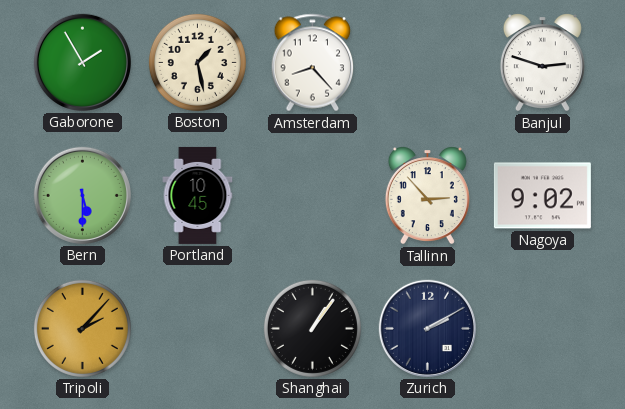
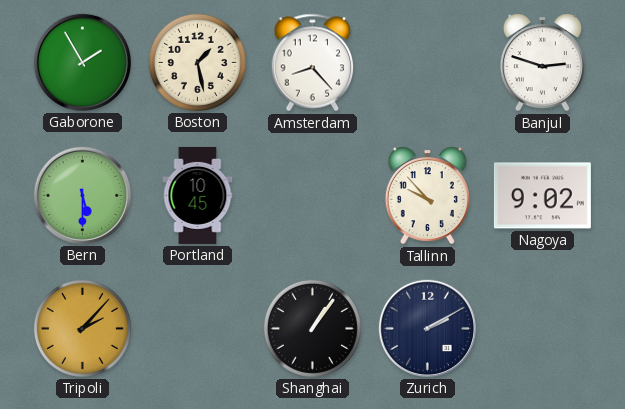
Tallinn: 2:53 -> 9:53
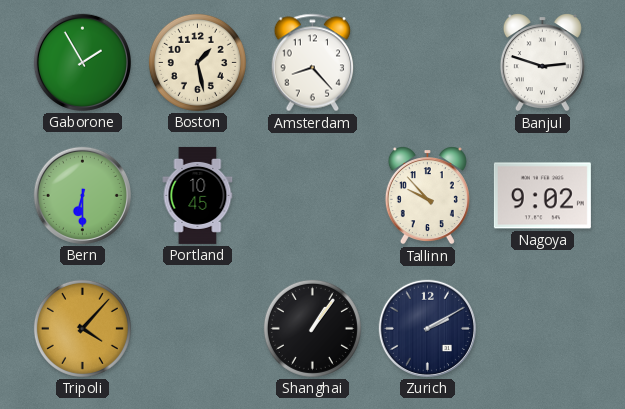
Bern: 5:30 -> 6:30
Tripoli: 2:07 -> 4:07
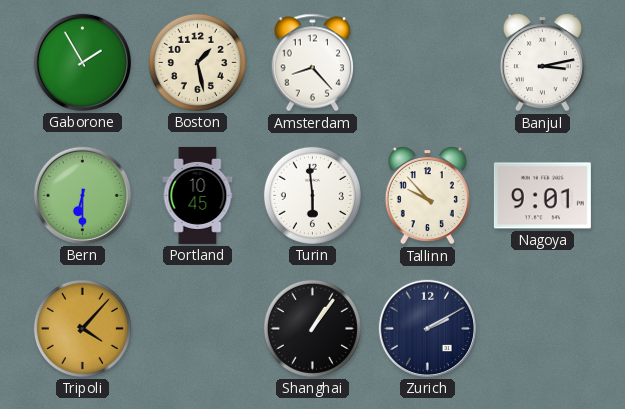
Banjul: 2:48 -> 3:13
Turin: none -> 5:59
Nagoya: 9:02 -> 9:01
